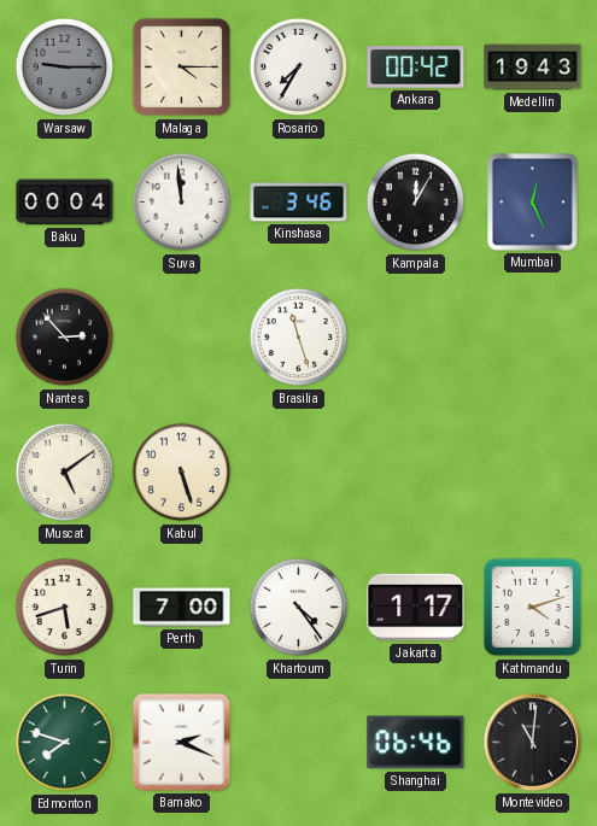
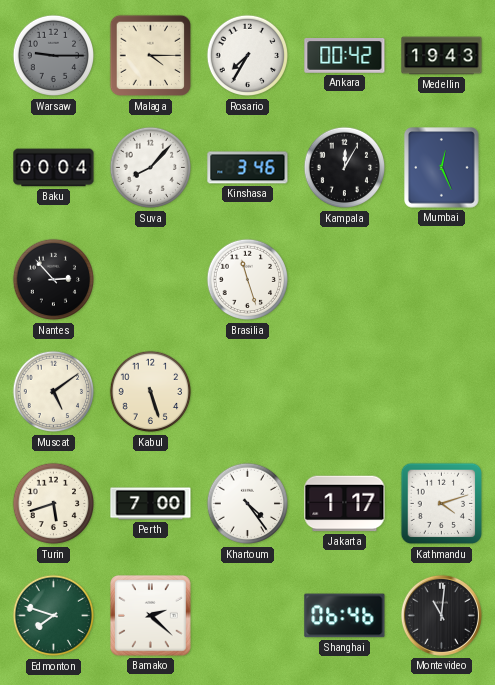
Suva: 11:59 -> 8:07
Bamako: 2:19 -> 2:22
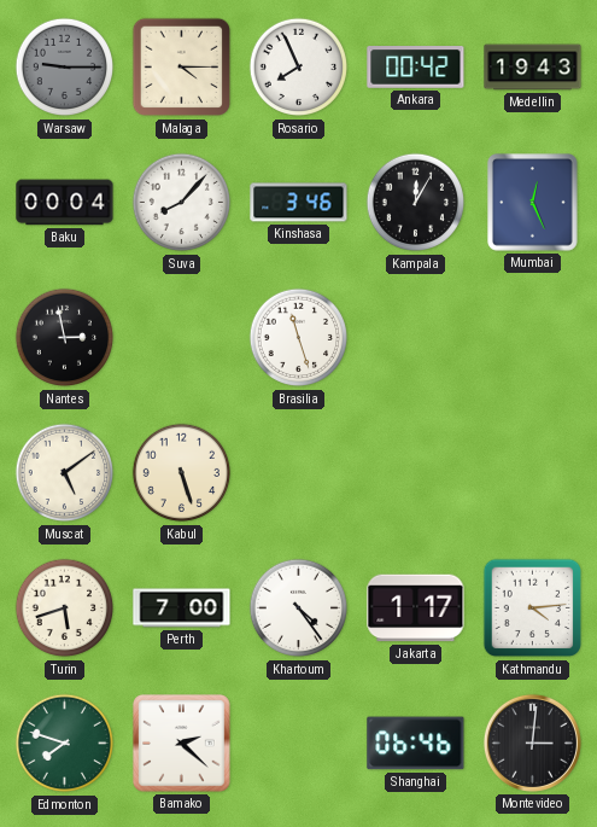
Rosario: 7:35 -> 7:56
Nantes: 2:53 -> 2:58
Kathmandu: 4:12 -> 4:14
Montevideo: 11:01 -> 3:01
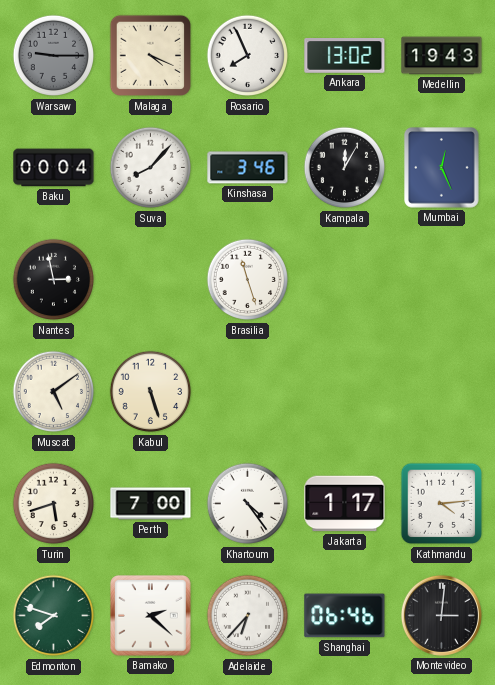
Malaga: 4:15 -> 4:19
Ankara: 00:42 -> 13:02
Adelaide: none -> 6:37
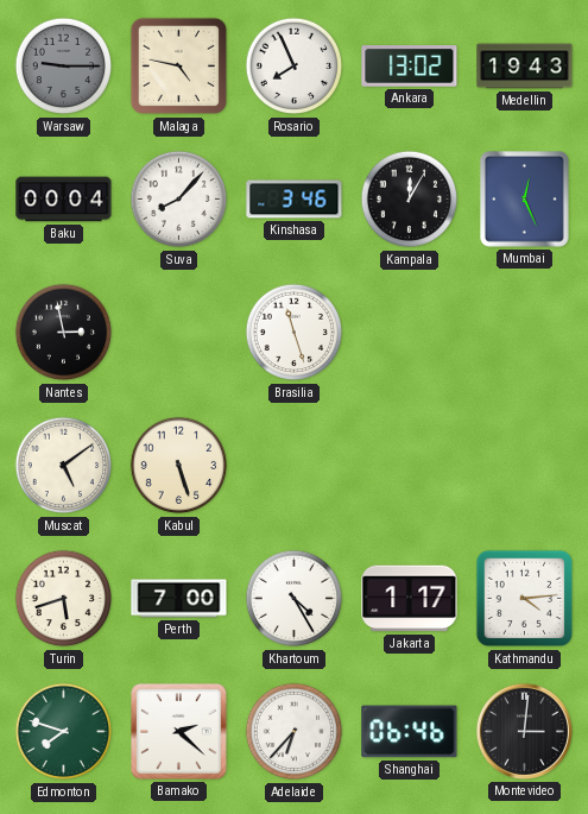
Malaga: 4:19 -> 4:47
Khartoum: 4:24 -> 4:25
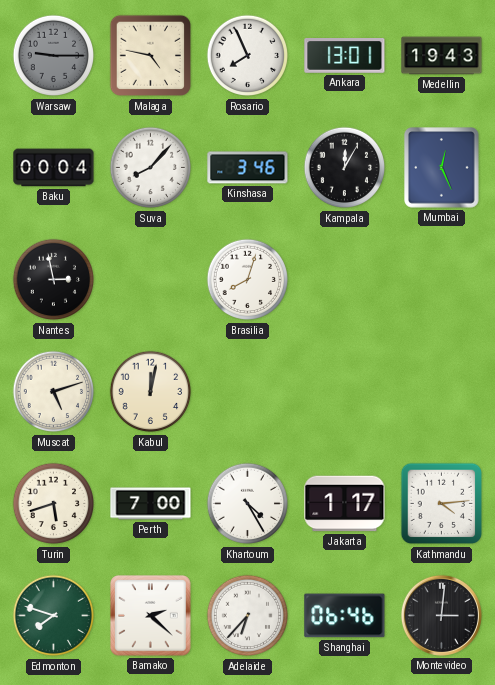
Ankara: 13:02 -> 13:01
Brasilia: 11:27 -> 8:03
Muscat: 5:09 -> 5:12
Kabul: 5:27 -> 12:02
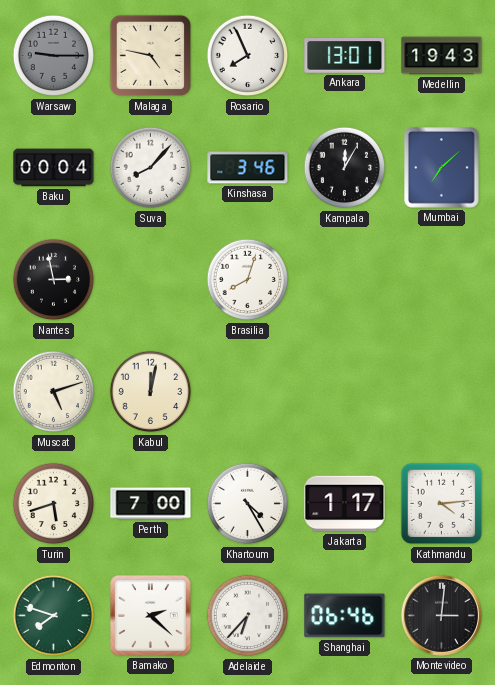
Mumbai: 12:26 -> 7:08
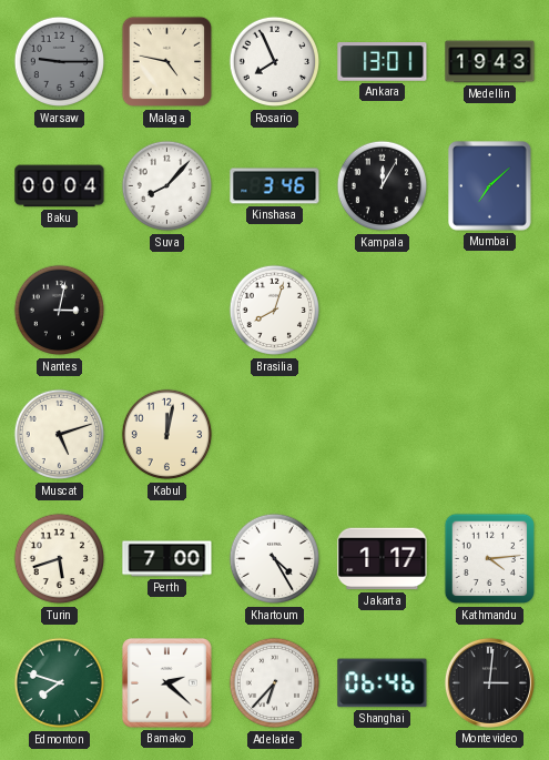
Nantes: 2:58 -> 3:02
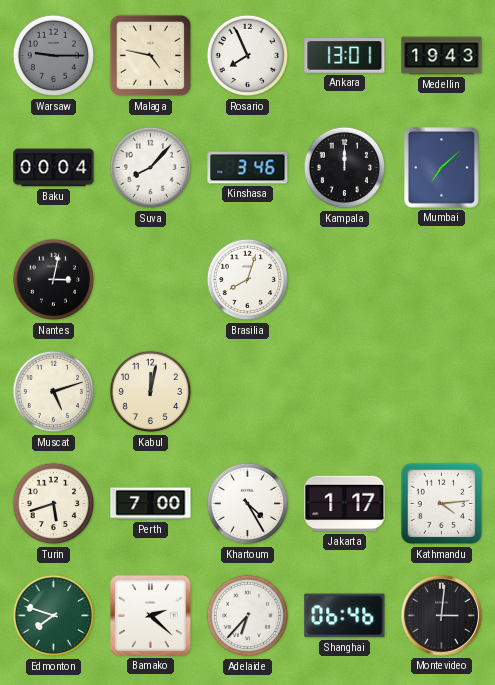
Kampala: 12:05 -> 12:00
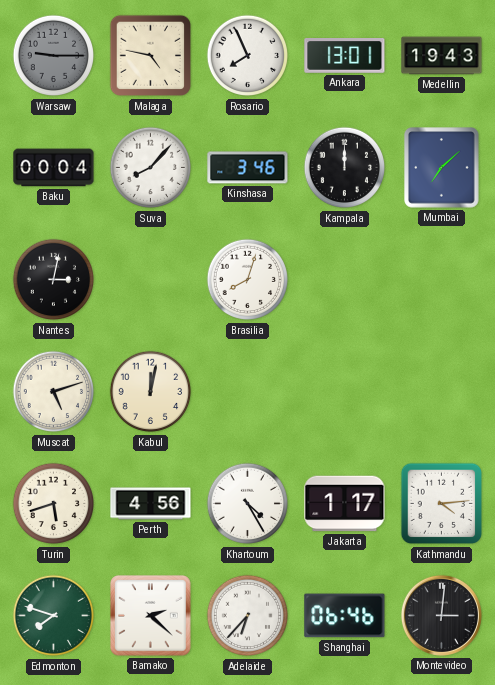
Perth: 7:00 -> 4:56
